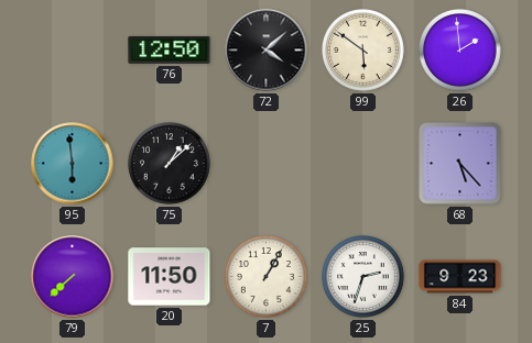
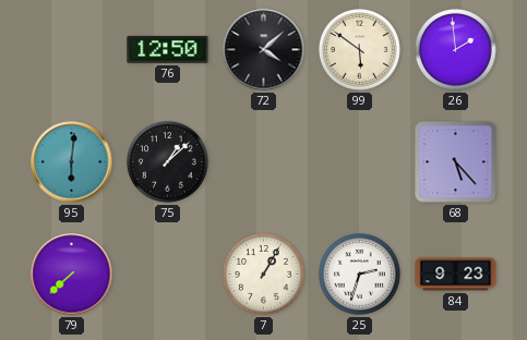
95: 5:59 -> 6:01
20: 11:50 -> none
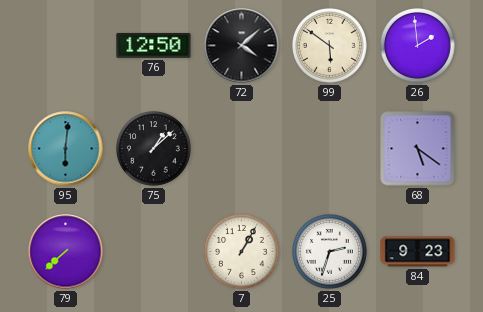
68: 5:23 -> 5:21
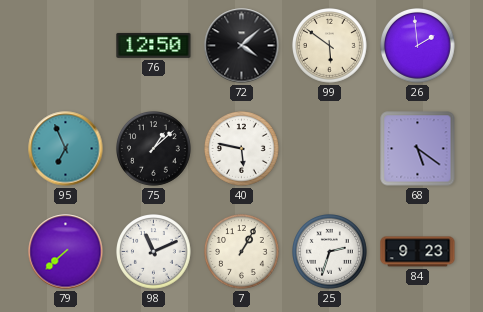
95: 6:01 -> 6:56
40: none -> 5:47
98: none -> 11:11
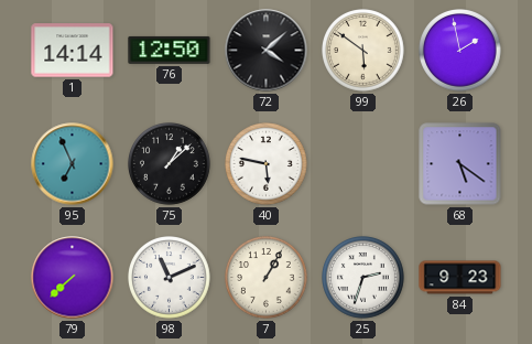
1: none -> 14:14
26: 1:59 -> 1:58
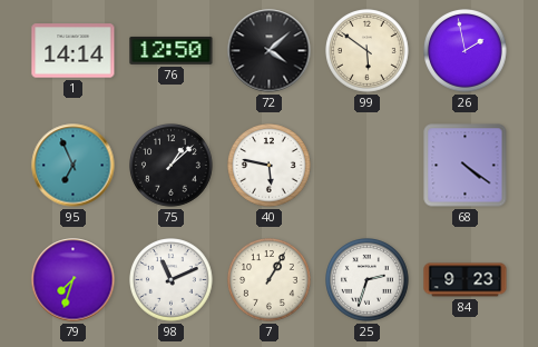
68: 5:21 -> 4:21
79: 7:38 -> 7:33
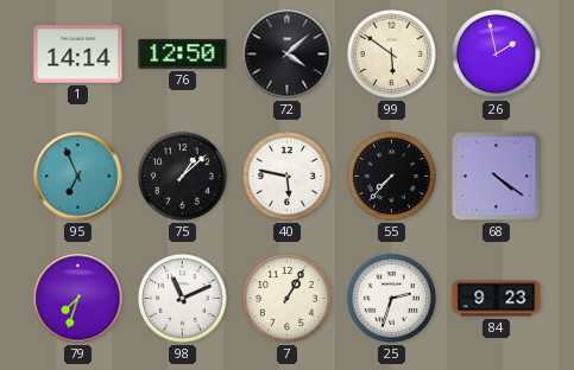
55: none -> 7:37
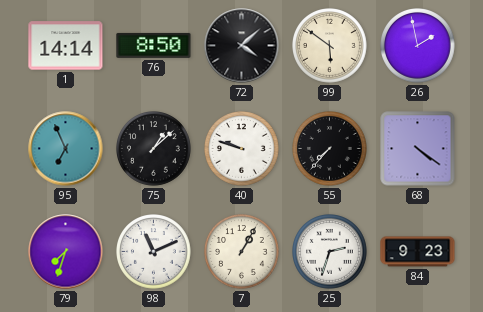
76: 12:50 -> 8:50
40: 5:47 -> 9:48
